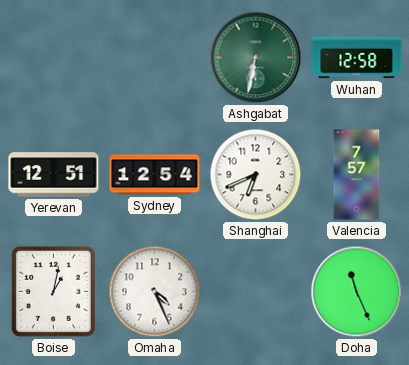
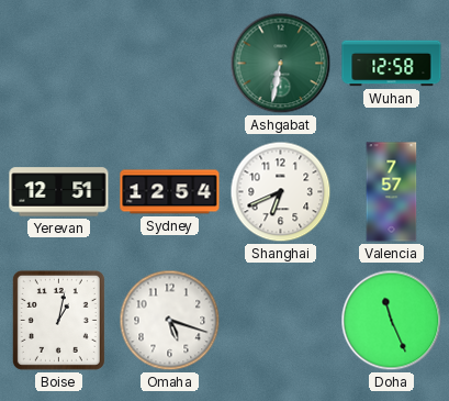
Omaha: 4:26 -> 5:18
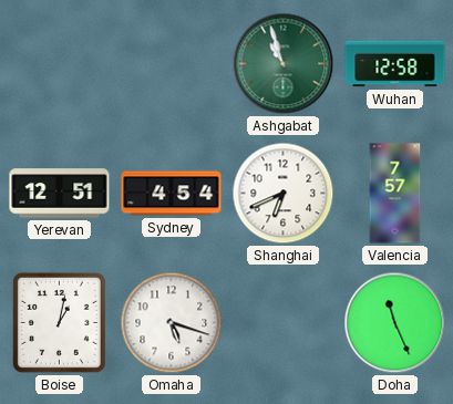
Ashgabat: 6:32 -> 10:57
Sydney: 12:54 -> 4:54
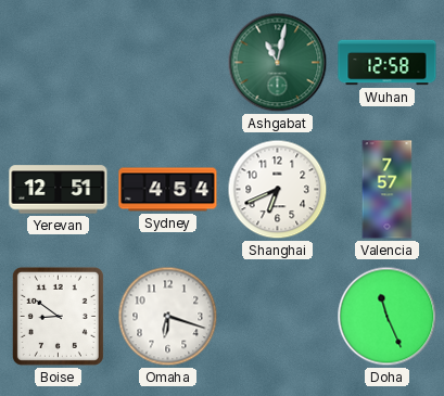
Ashgabat: 10:57 -> 11:02
Boise: 1:02 -> 8:51
Omaha: 5:18 -> 6:18
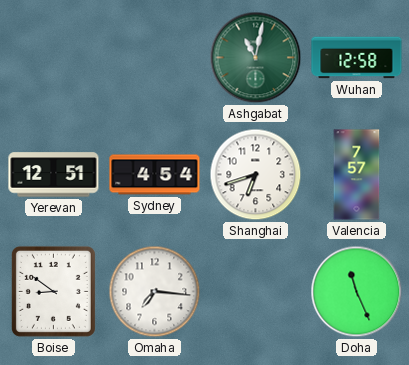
Shanghai: 6:41 -> 6:42
Omaha: 6:18 -> 7:16
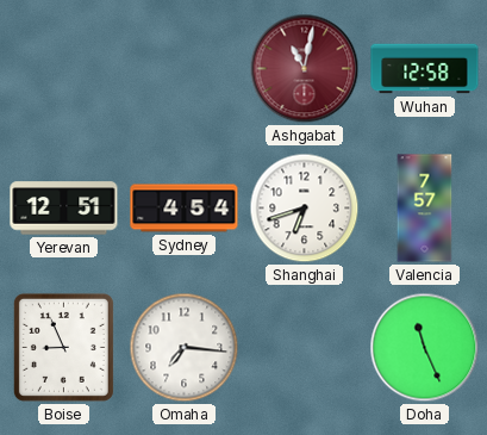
Ashgabat dial: green -> burgundy
Boise: 8:51 -> 8:56
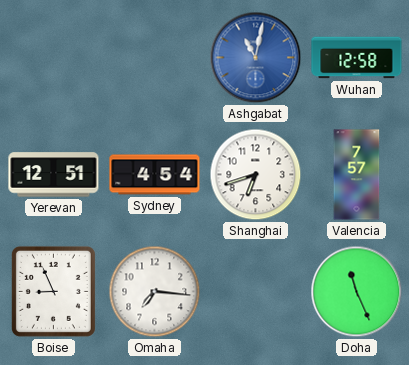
Ashgabat dial: burgundy -> blue
